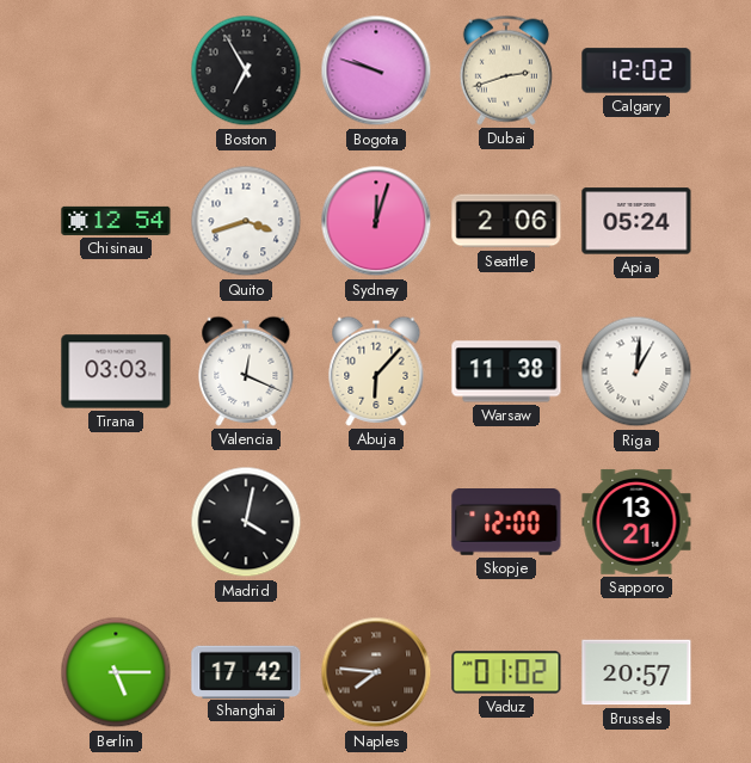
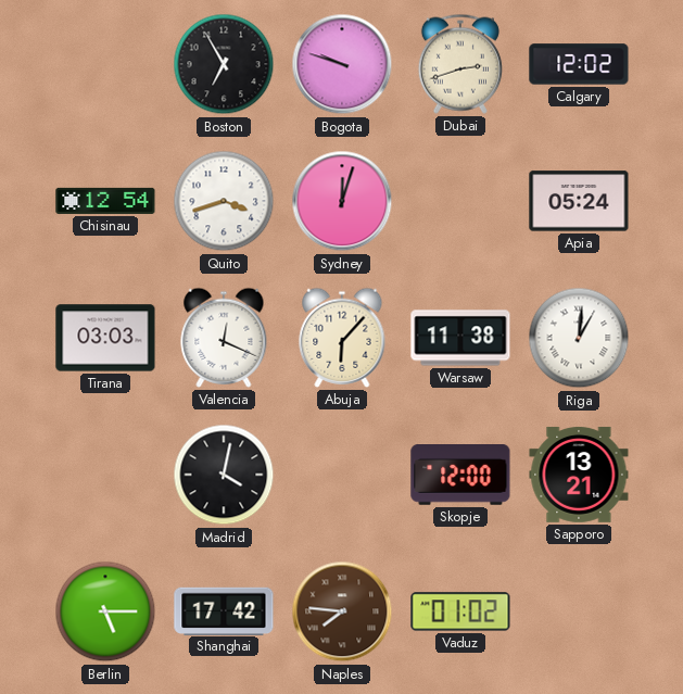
Seattle: 2:06 -> none
Brussels: 20:57 -> none
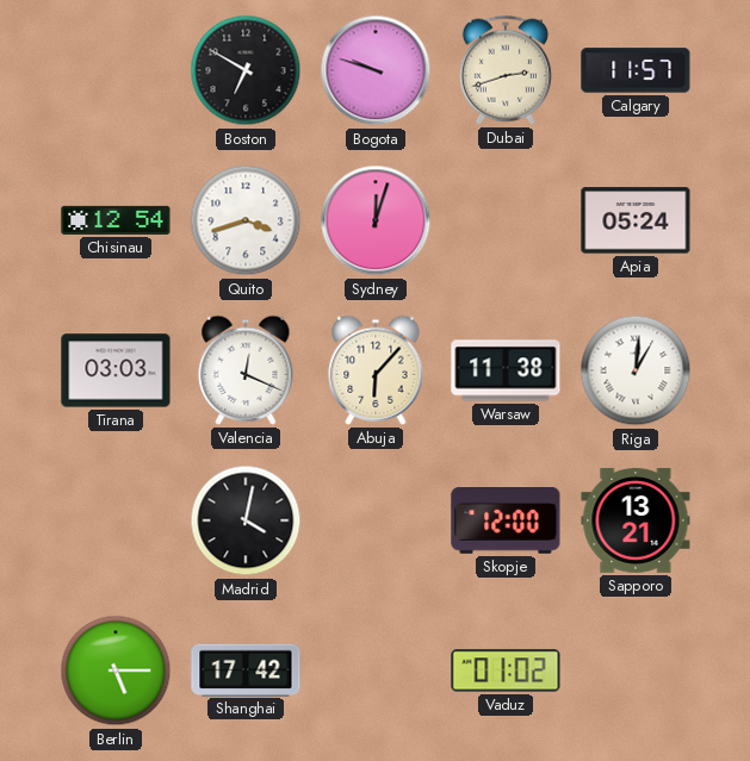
Boston: 6:55 -> 6:50
Calgary: 12:02 -> 11:57
Naples: 7:46 -> none
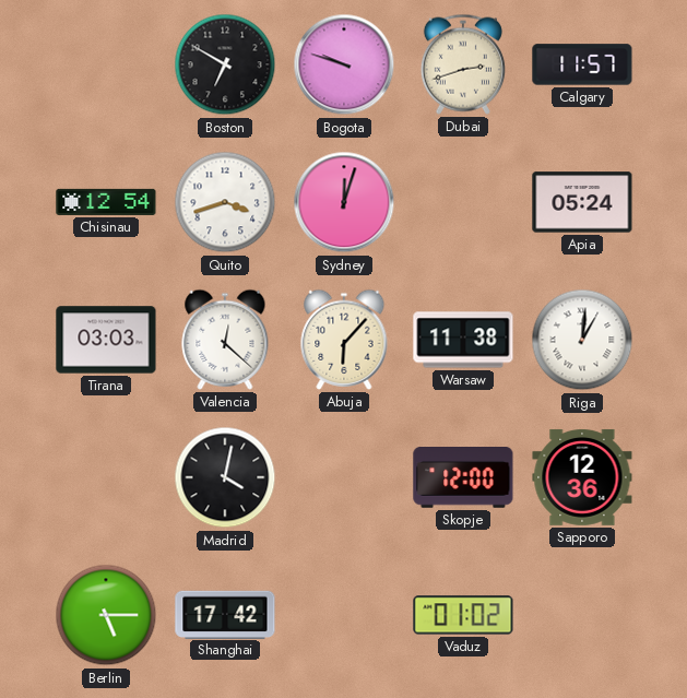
Valencia: 12:19 -> 12:22
Sapporo: 13:21 -> 12:36
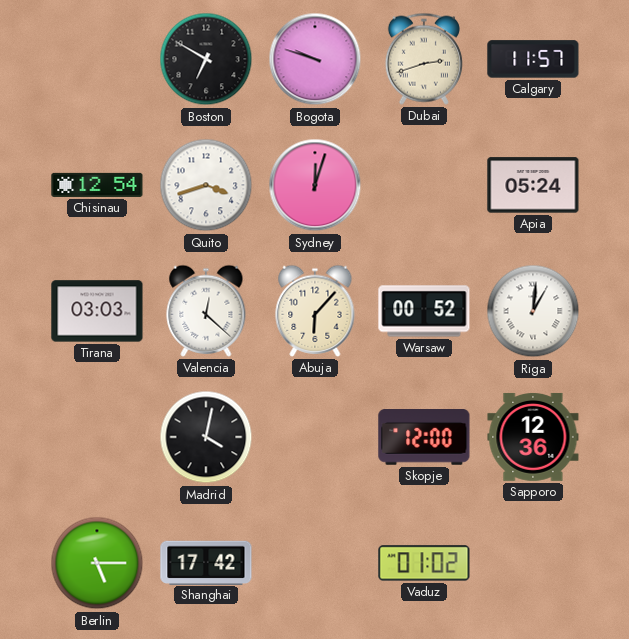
Warsaw: 11:38 -> 00:52
